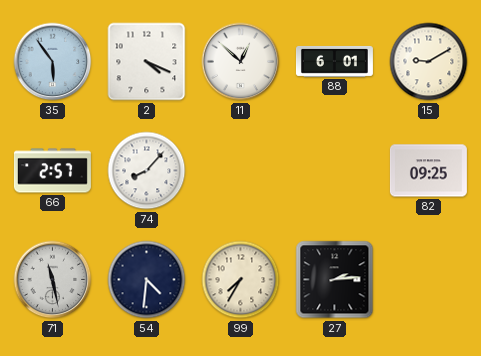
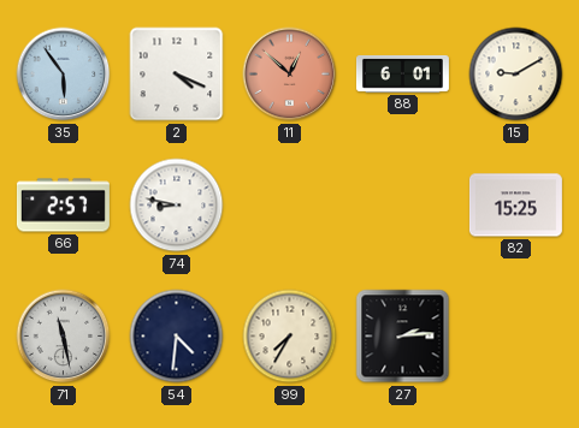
11 dial: white -> salmon
74: 8:07 -> 8:47
82: 09:25 -> 15:25
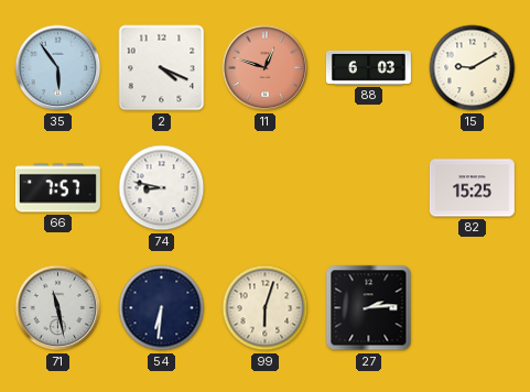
11: 12:52 -> 12:48
88: 6:01 -> 6:03
66: 2:57 -> 7:57
54: 4:31 -> 6:31
99: 7:35 -> 6:03
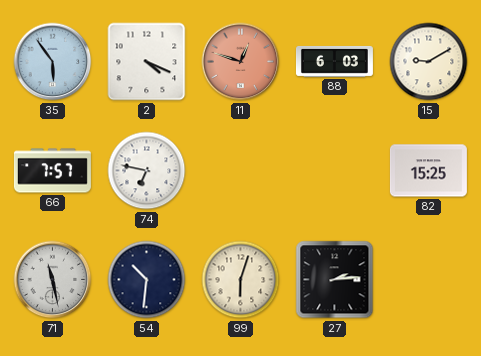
74: 8:47 -> 6:47
54: 6:31 -> 10:31
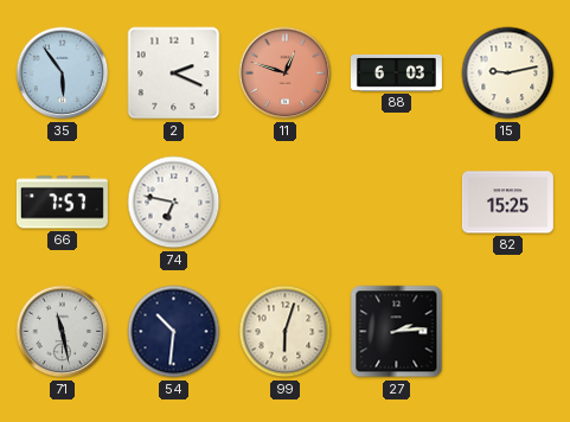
2: 4:19 -> 2:19
15: 9:10 -> 9:13
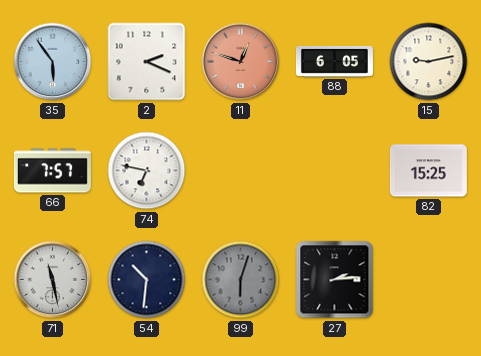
88: 6:03 -> 6:05
99 dial: cream -> grey
